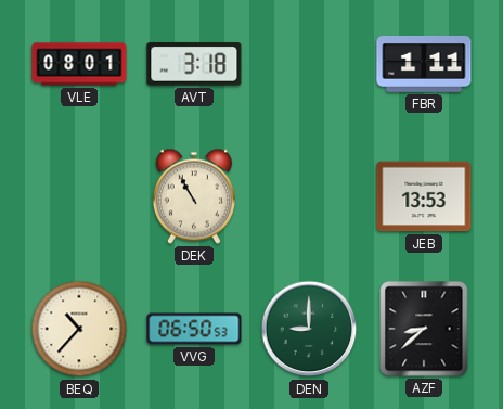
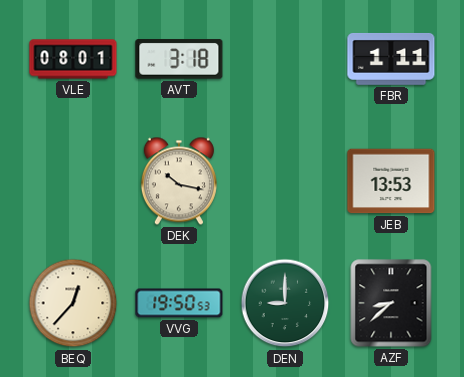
DEK: 10:55 -> 10:17
BEQ: 10:37 -> 12:37
VVG: 06:50 -> 19:50
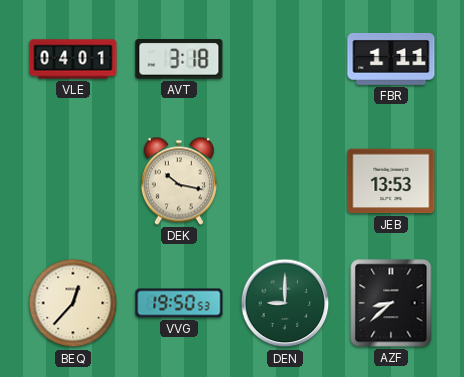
VLE: 08:01 -> 04:01
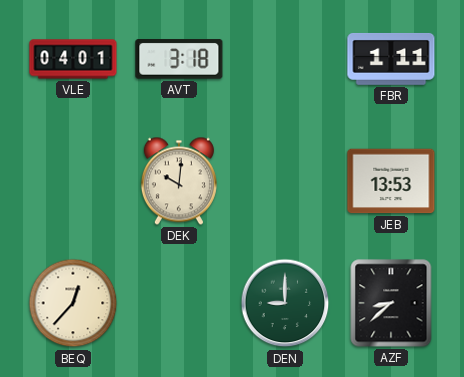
DEK: 10:17 -> 10:01
VVG: 19:50 -> none
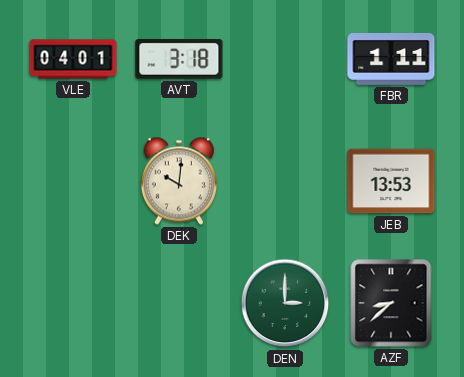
BEQ: 12:37 -> none
DEN: 9:00 -> 3:00
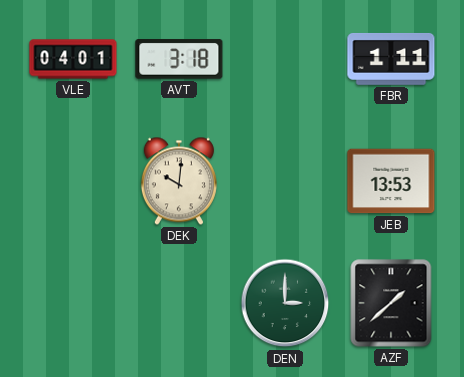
AZF: 8:38 -> 1:38
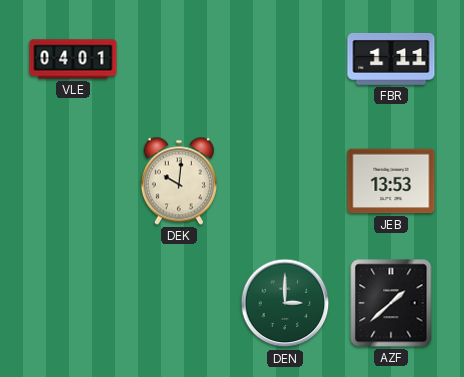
AVT: 3:18 -> none
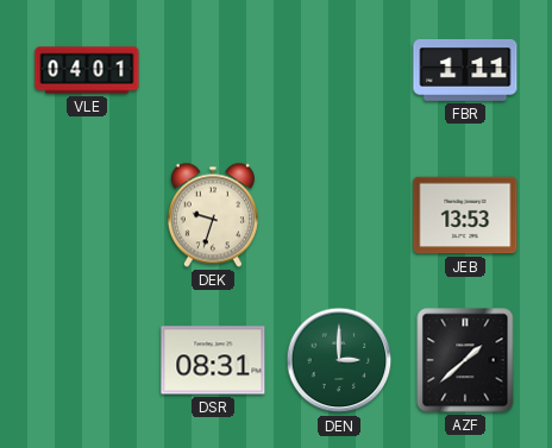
DEK: 10:01 -> 9:33
DSR: none -> 08:31
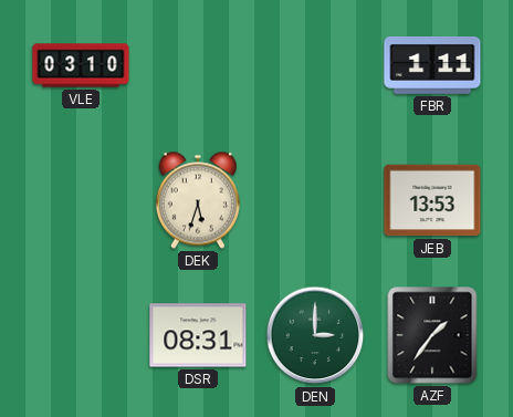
VLE: 04:01 -> 03:10
DEK: 9:33 -> 5:33
AZF: 1:38 -> 1:36
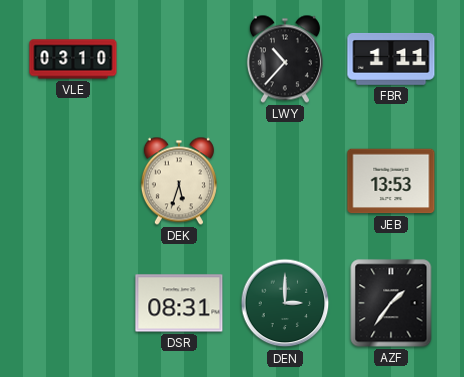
LWY: none -> 10:37
